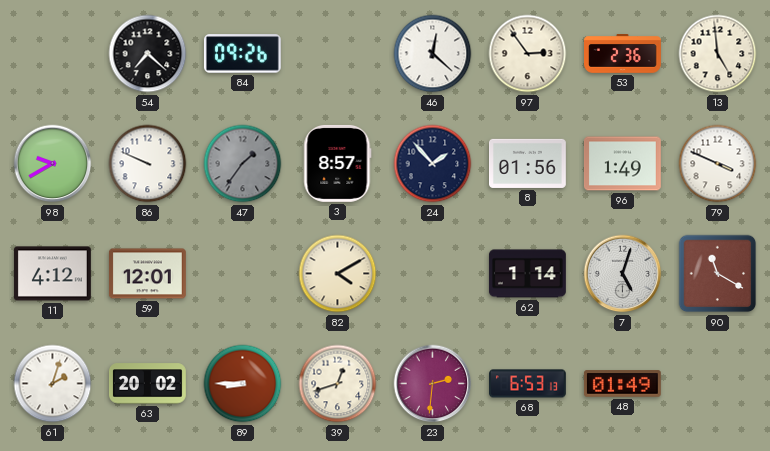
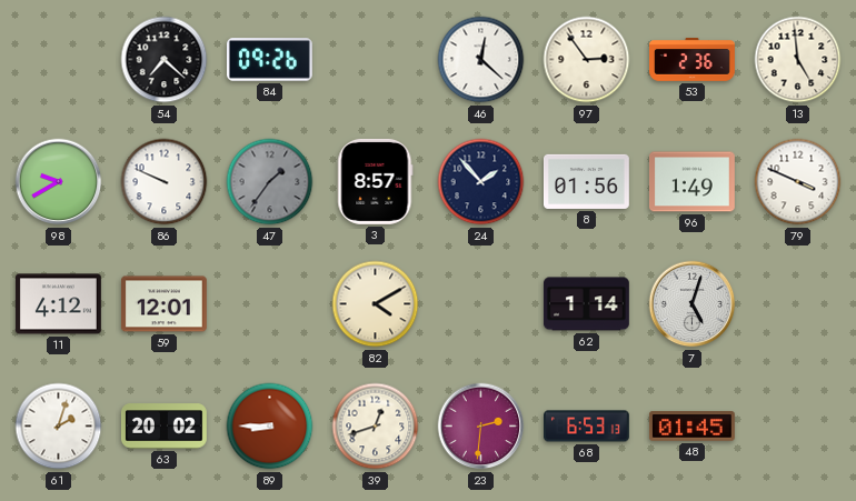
90: 11:20 -> none
48: 01:49 -> 01:45
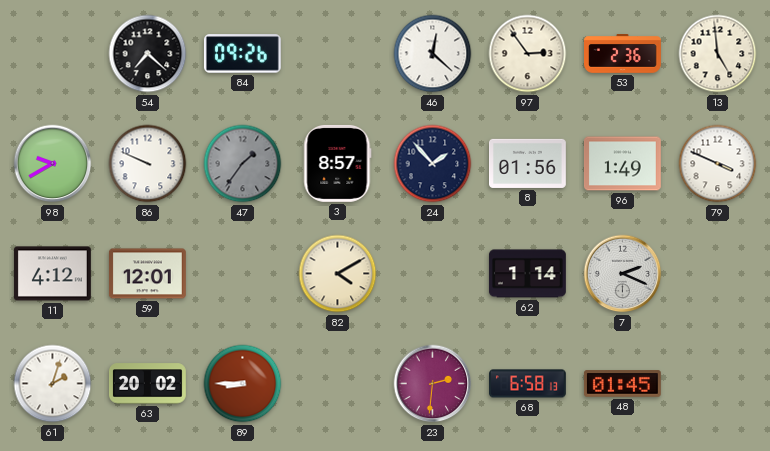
7: 5:03 -> 2:19
39: 12:42 -> none
68: 6:53 -> 6:58
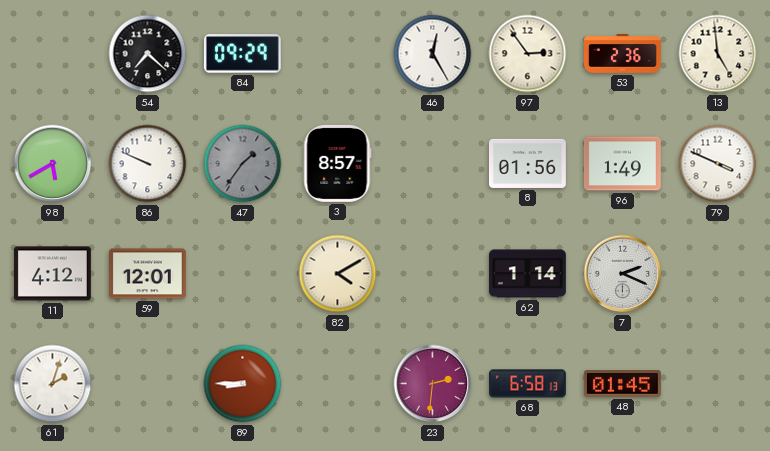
84: 09:26 -> 09:29
46: 12:22 -> 12:25
98: 9:40 -> 5:40
24: 1:53 -> none
63: 20:02 -> none
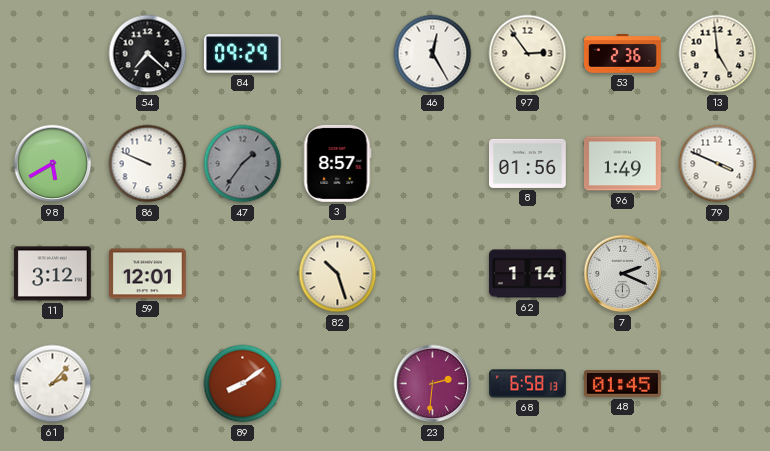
11: 4:12 -> 3:12
82: 4:10 -> 10:27
61: 2:03 -> 2:07
89: 8:45 -> 8:09
